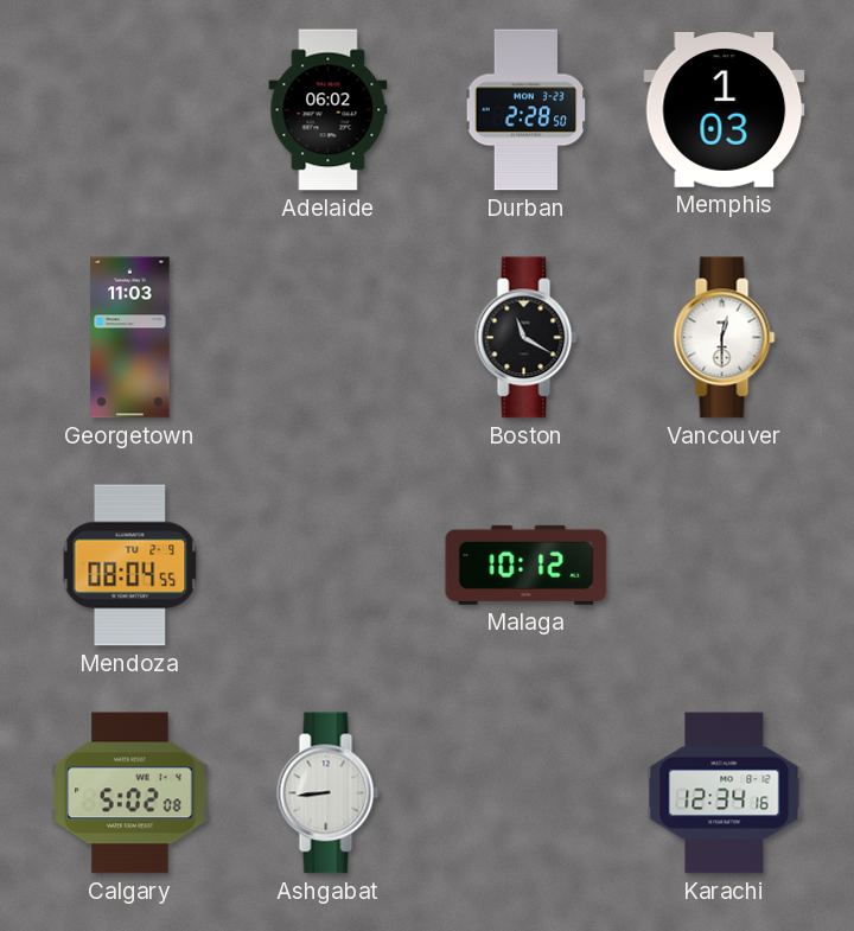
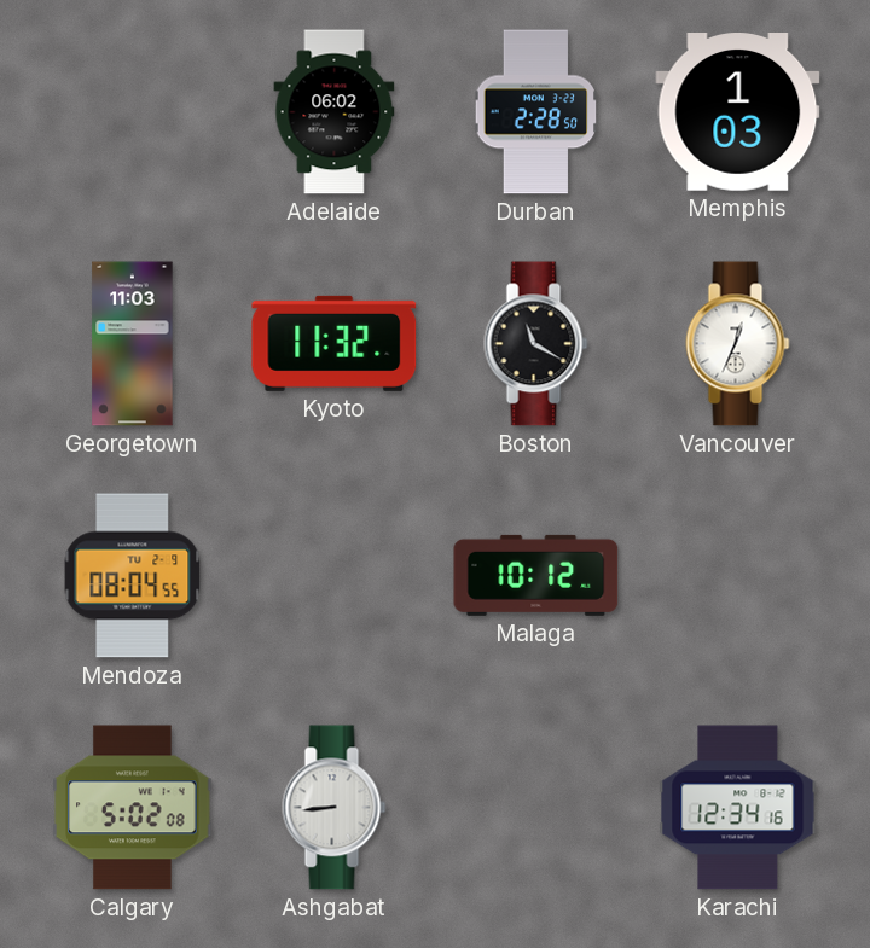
Kyoto: none -> 11:32
Vancouver: 12:30 -> 12:34
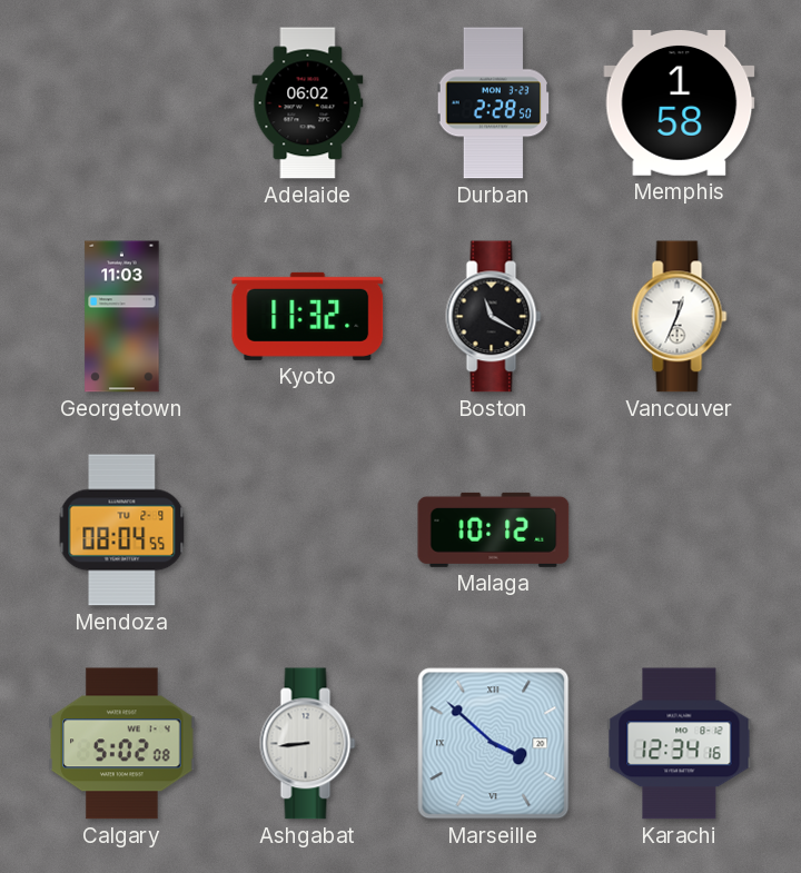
Memphis: 1:03 -> 1:58
Marseille: none -> 3:52
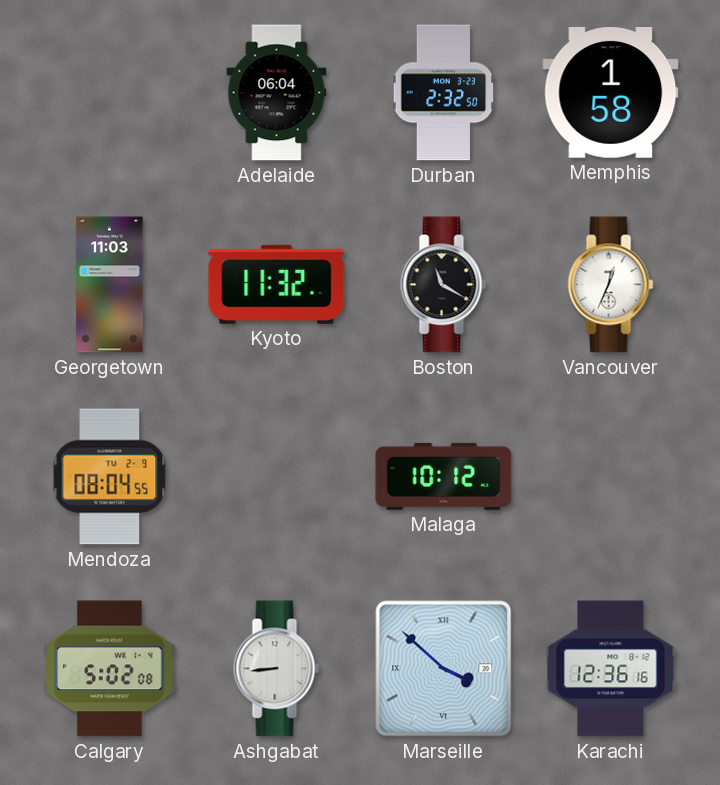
Adelaide: 06:02 -> 06:04
Durban: 2:28 -> 2:32
Karachi: 12:34 -> 12:36
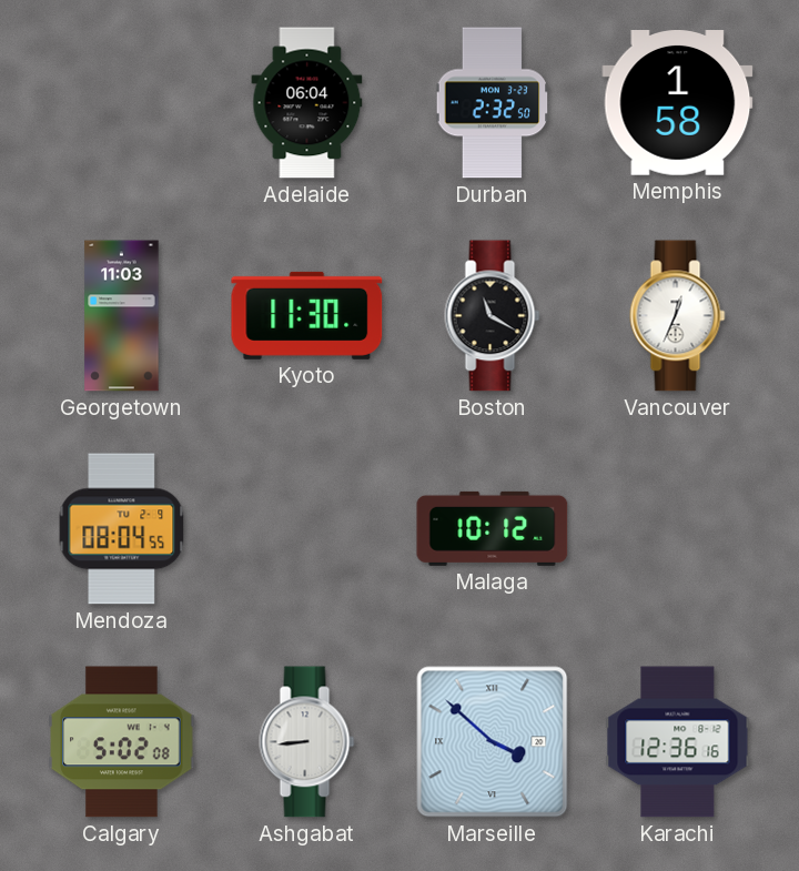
Kyoto: 11:32 -> 11:30
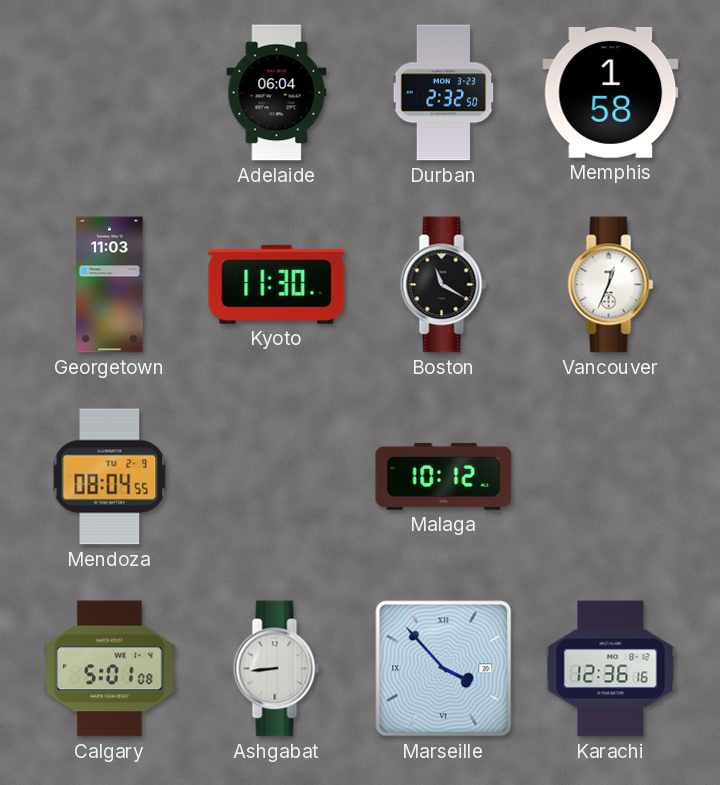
Calgary: 5:02 -> 5:01
Marseille: 3:52 -> 3:53
